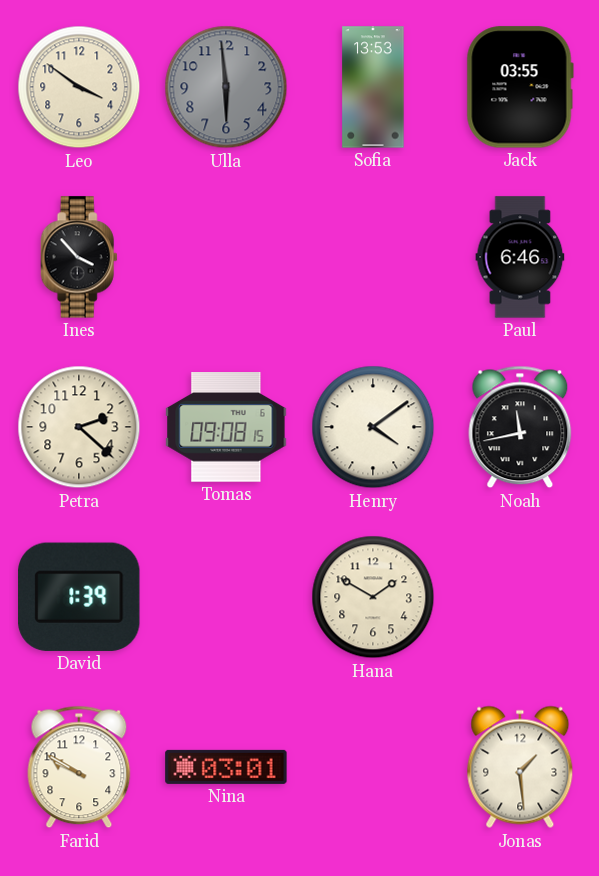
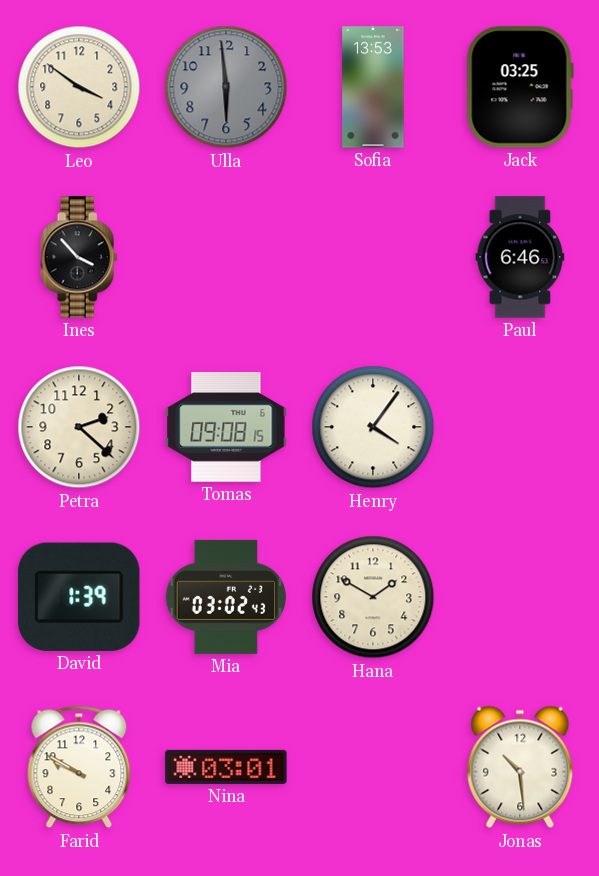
Jack: 03:55 -> 03:25
Henry: 4:09 -> 4:06
Noah: 11:43 -> none
Mia: none -> 03:02
Jonas: 1:29 -> 10:29
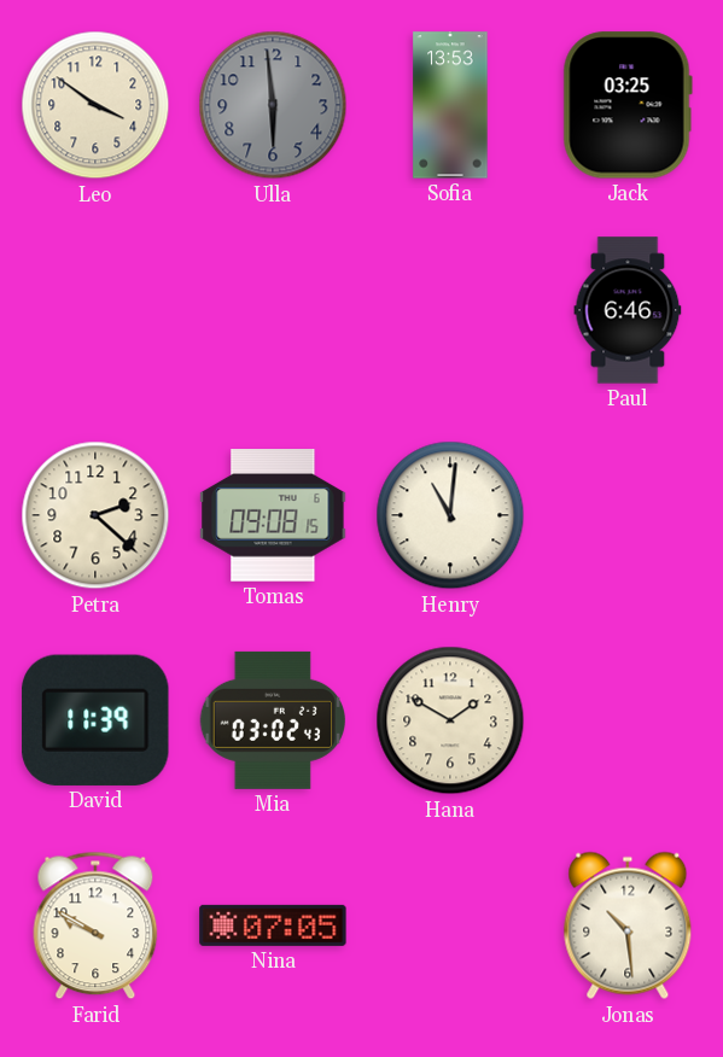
Ines: 3:53 -> none
Henry: 4:06 -> 11:01
David: 1:39 -> 11:39
Nina: 03:01 -> 07:05
